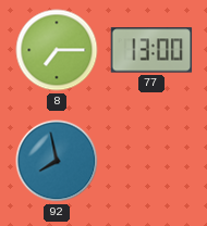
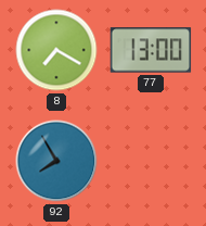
8: 7:15 -> 7:20
92: 7:58 -> 7:55
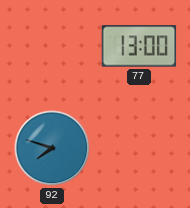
8: 7:20 -> none
92: 7:55 -> 7:48
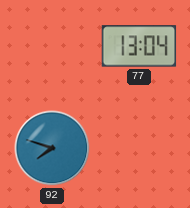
77: 13:00 -> 13:04
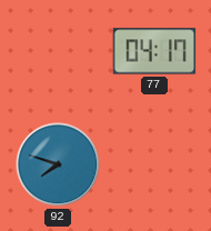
77: 13:04 -> 04:17
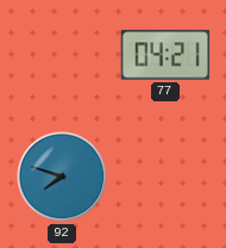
77: 04:17 -> 04:21
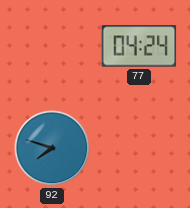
77: 04:21 -> 04:24
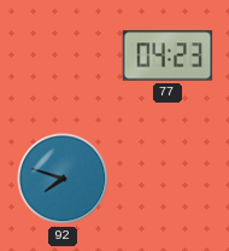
77: 04:24 -> 04:23
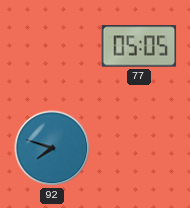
77: 04:23 -> 05:05
